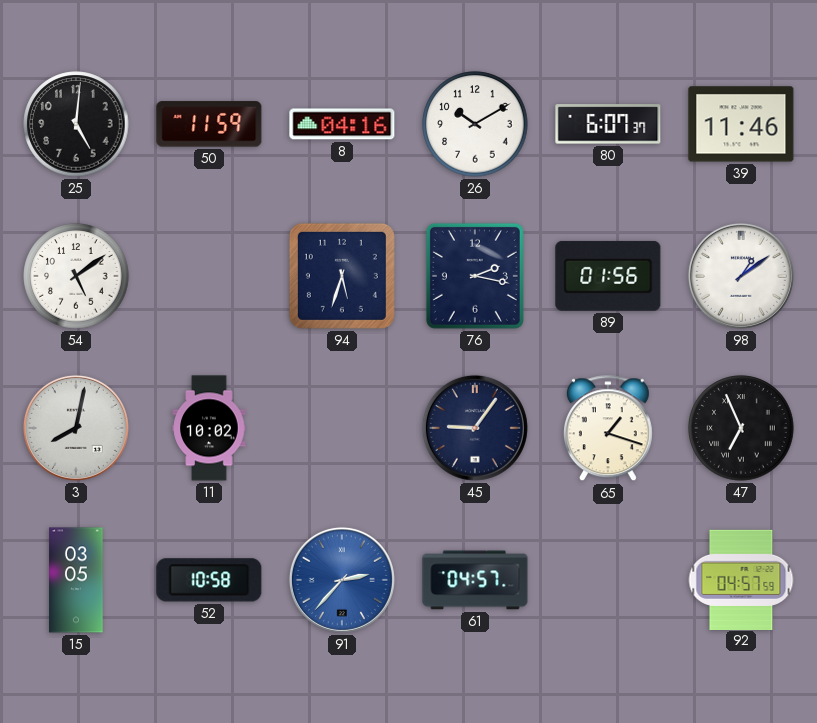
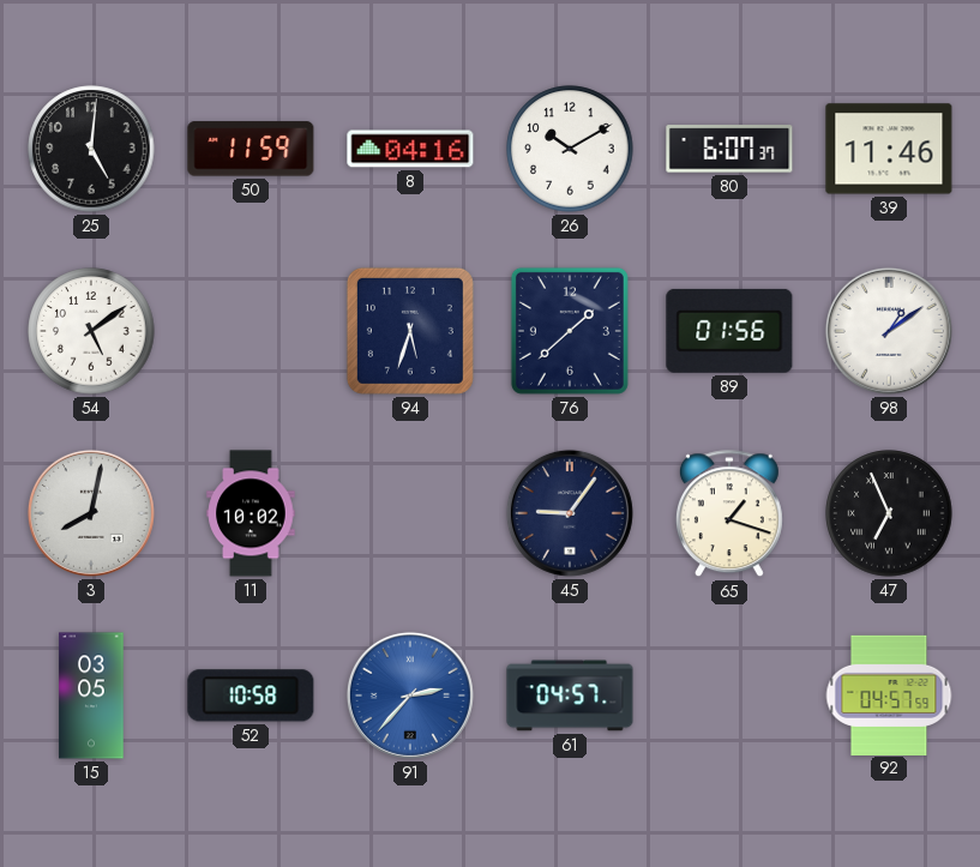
76: 2:17 -> 1:38
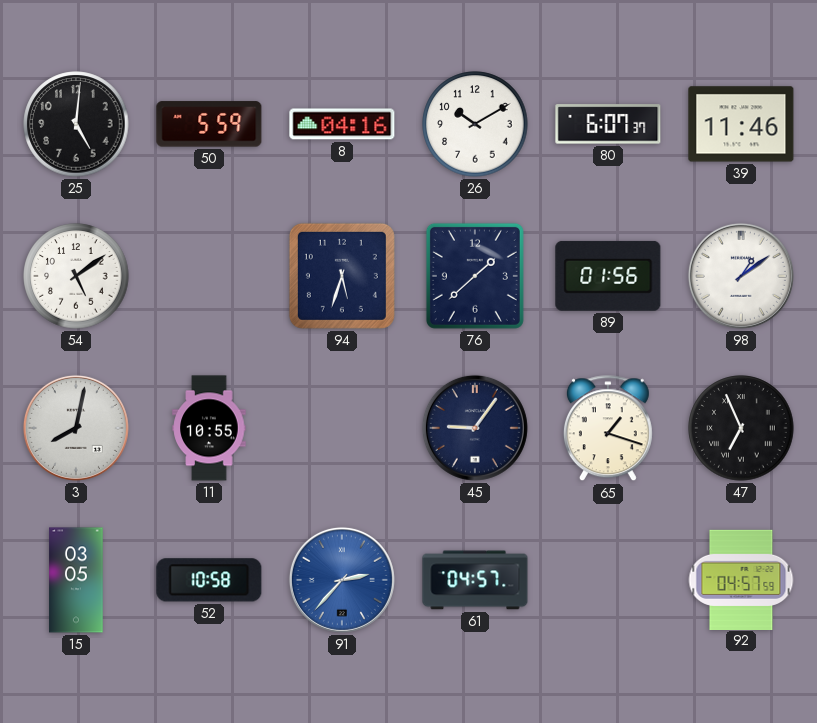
50: 11:59 -> 5:59
11: 10:02 -> 10:55
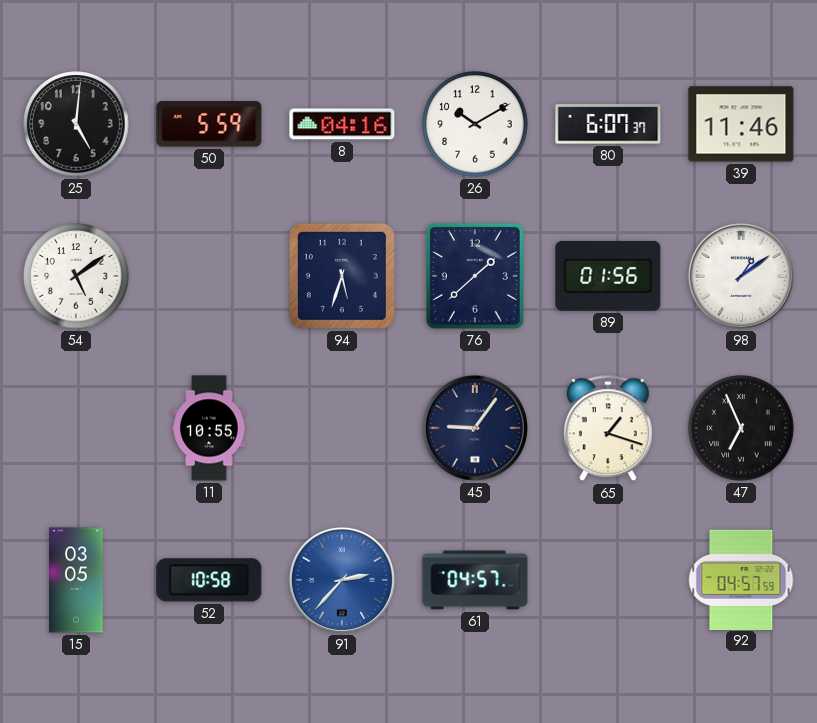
3: 8:02 -> none
